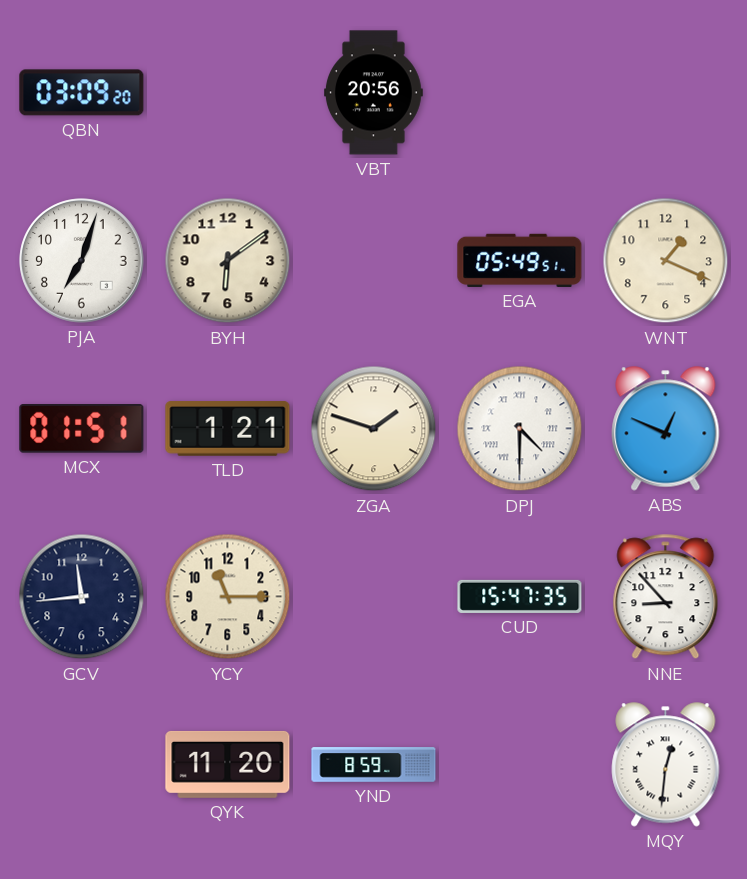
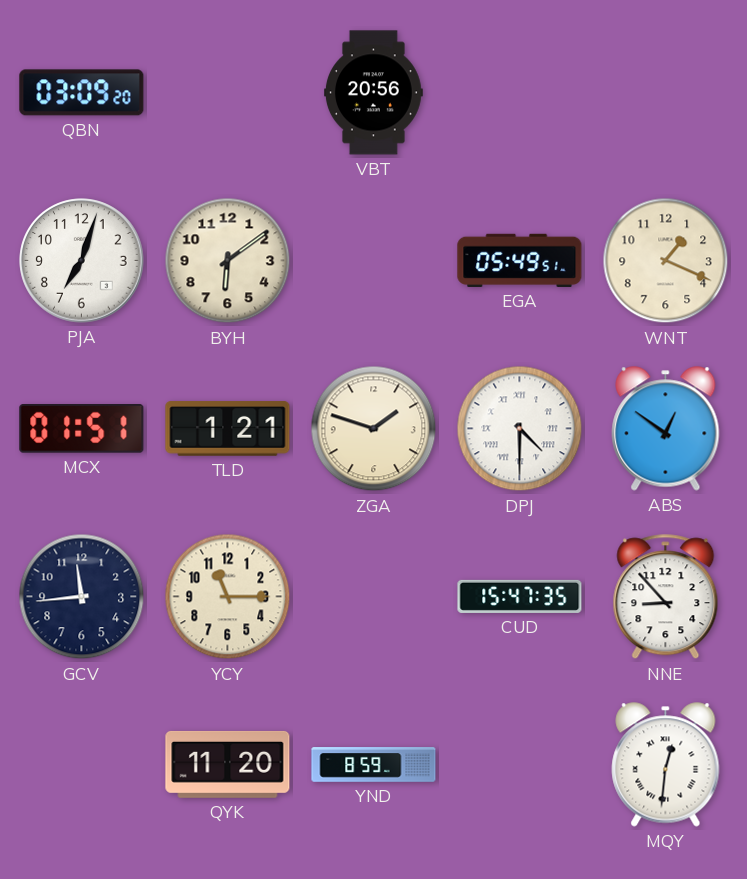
ABS: 12:49 -> 12:51
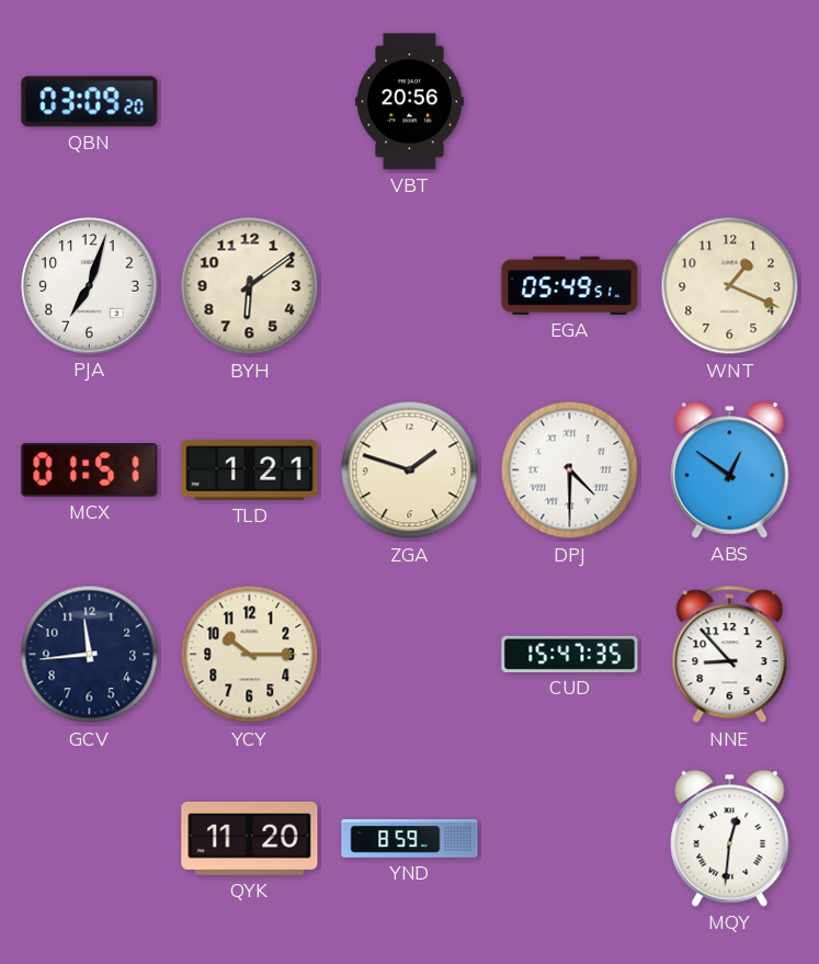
YCY: 11:15 -> 10:15
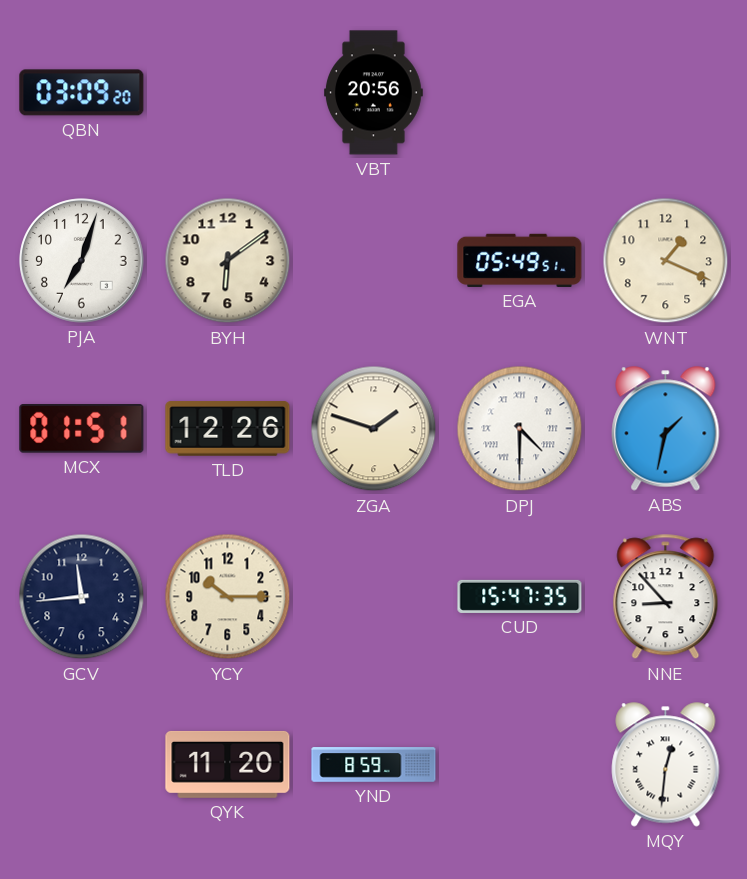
TLD: 1:21 -> 12:26
ABS: 12:51 -> 1:32
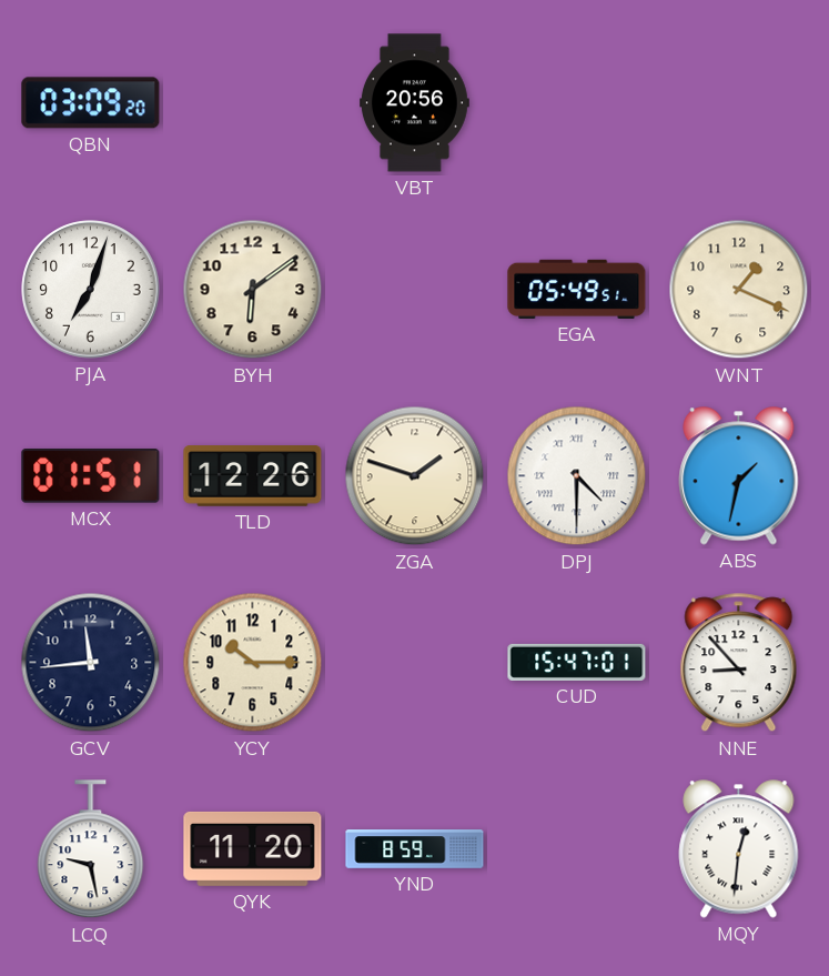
CUD: 15:47:35 -> 15:47:01
LCQ: none -> 9:28
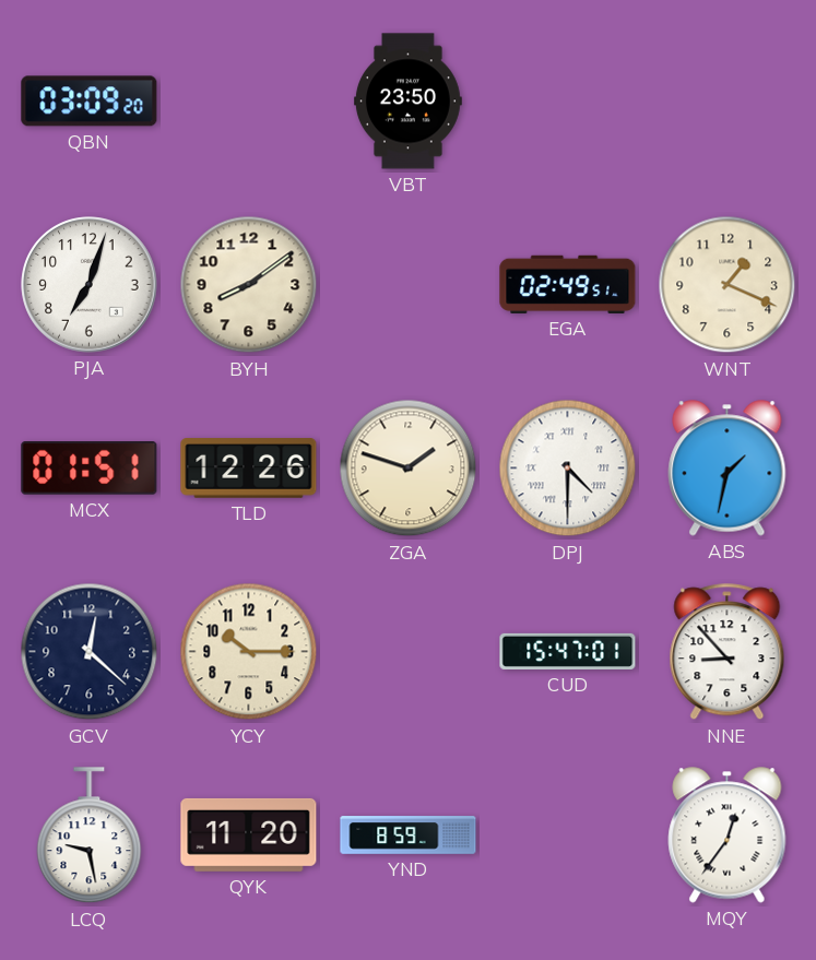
VBT: 20:56 -> 23:50
BYH: 6:09 -> 8:09
EGA: 05:49 -> 02:49
GCV: 11:44 -> 12:22
MQY: 12:31 -> 12:36
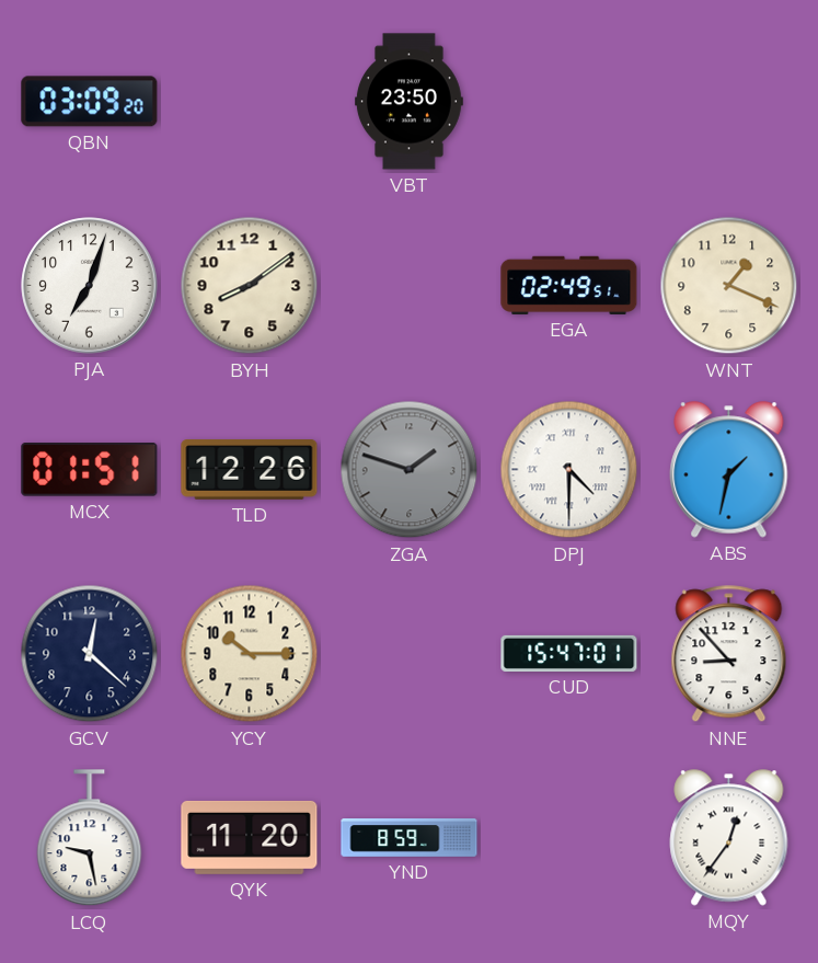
ZGA dial: cream -> grey
